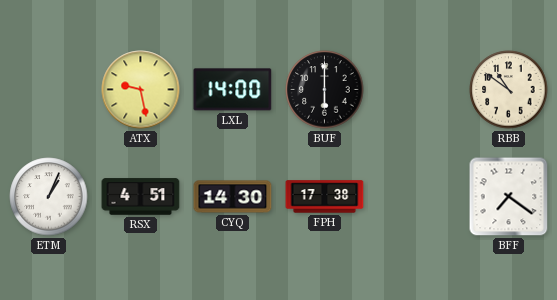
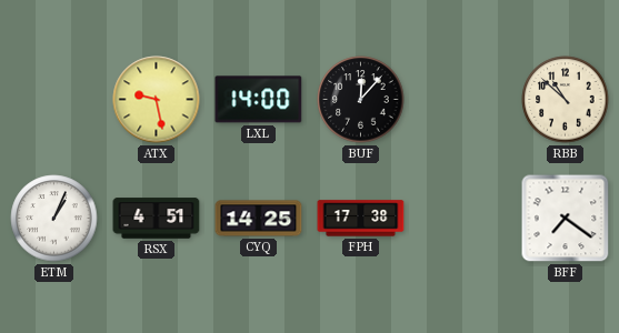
BUF: 6:00 -> 12:07
RBB: 10:51 -> 10:52
CYQ: 14:30 -> 14:25
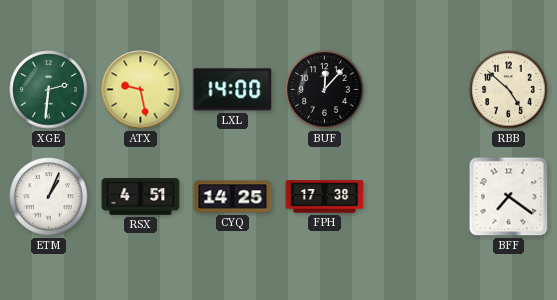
XGE: none -> 2:31
RBB: 10:52 -> 4:52
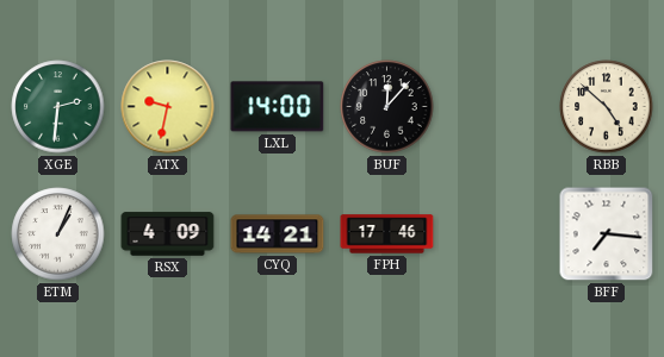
ATX: 9:28 -> 9:32
RSX: 4:51 -> 4:09
CYQ: 14:25 -> 14:21
FPH: 17:38 -> 17:46
BFF: 7:21 -> 7:16
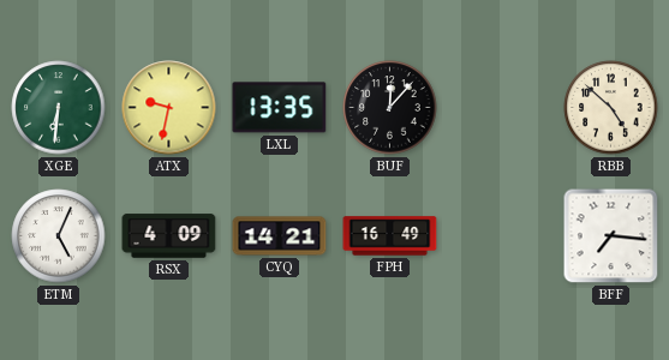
XGE: 2:31 -> 6:31
LXL: 14:00 -> 13:35
ETM: 1:04 -> 5:04
FPH: 17:46 -> 16:49
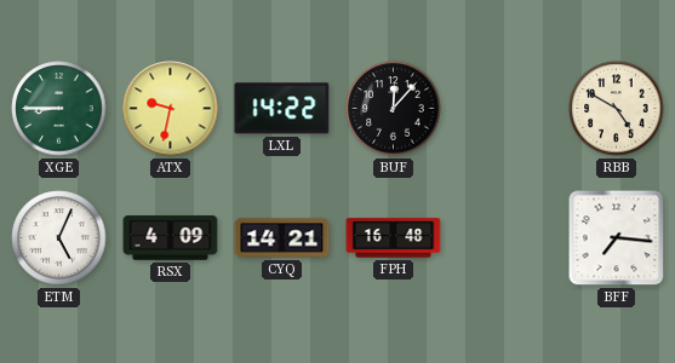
XGE: 6:31 -> 8:45
LXL: 13:35 -> 14:22
RBB: 4:52 -> 4:50
FPH: 16:49 -> 16:48
